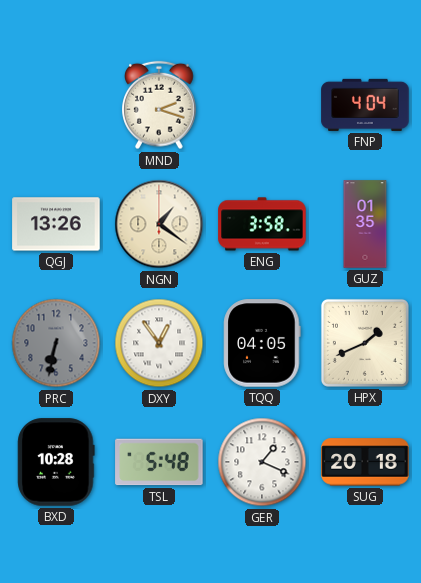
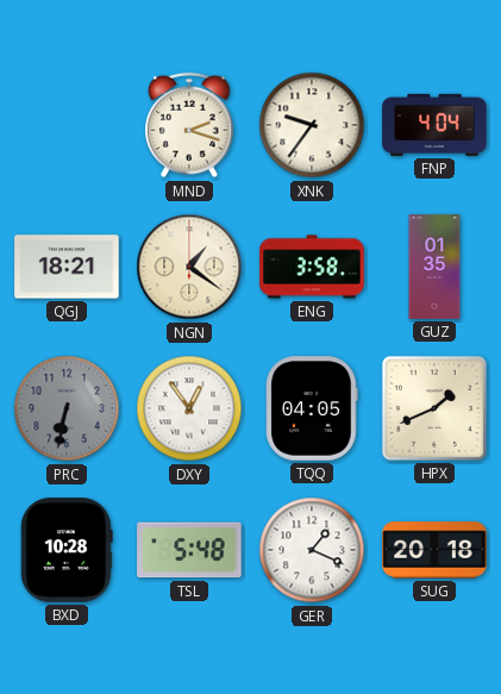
XNK: none -> 9:36
QGJ: 13:26 -> 18:21
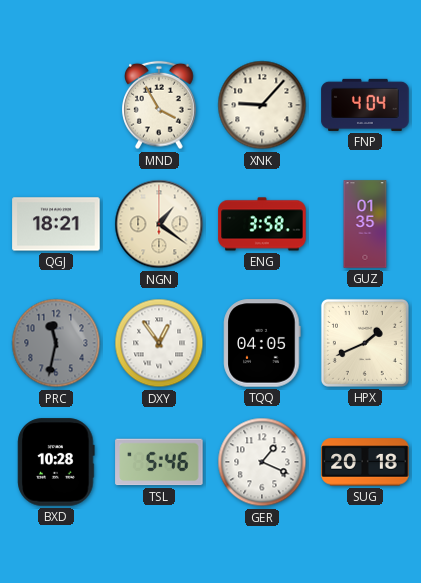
MND: 2:18 -> 3:55
XNK: 9:36 -> 9:07
PRC: 6:32 -> 11:32
TSL: 5:48 -> 5:46
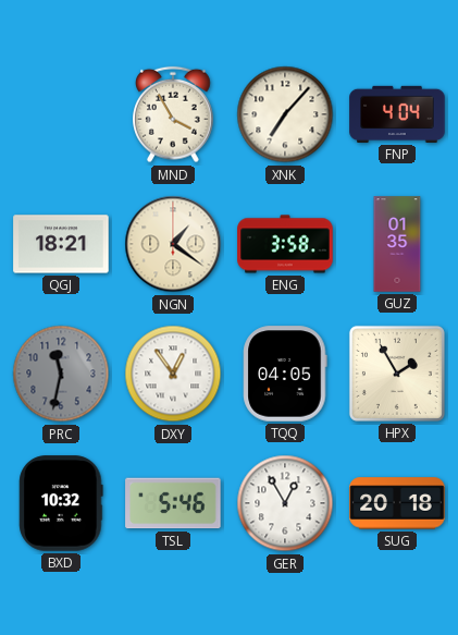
XNK: 9:07 -> 7:07
HPX: 1:41 -> 1:55
BXD: 10:28 -> 10:32
GER: 1:19 -> 12:55
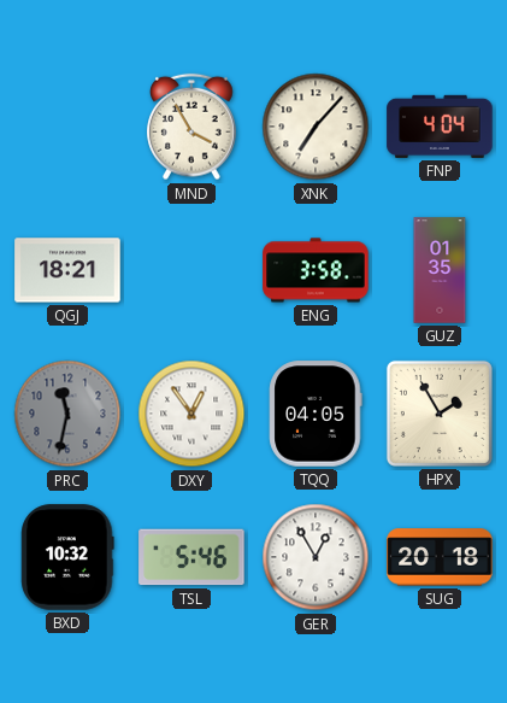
NGN: 1:21 -> none
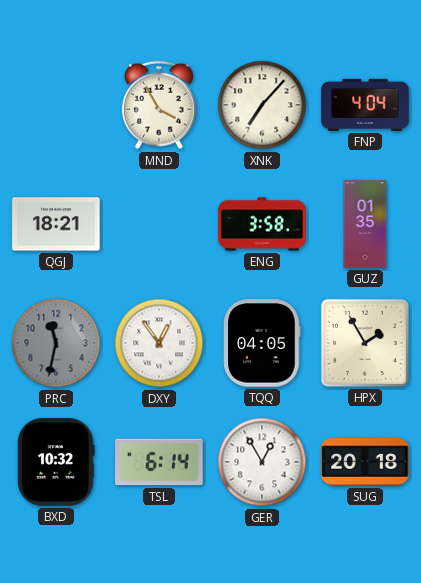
TSL: 5:46 -> 6:14
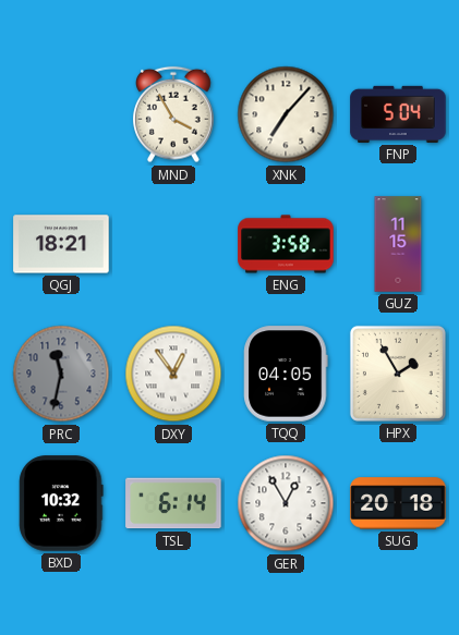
FNP: 4:04 -> 5:04
GUZ: 01:35 -> 11:15
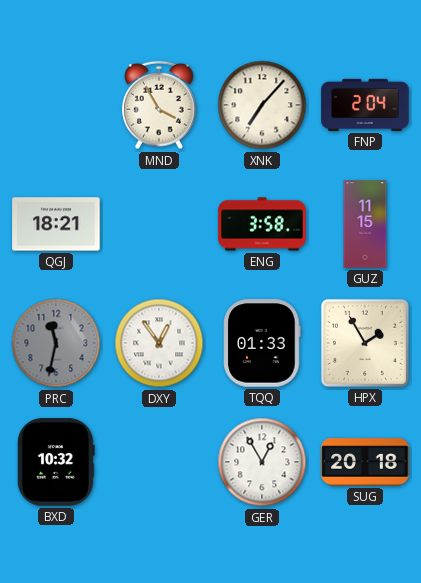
FNP: 5:04 -> 2:04
TQQ: 04:05 -> 01:33
TSL: 6:14 -> none
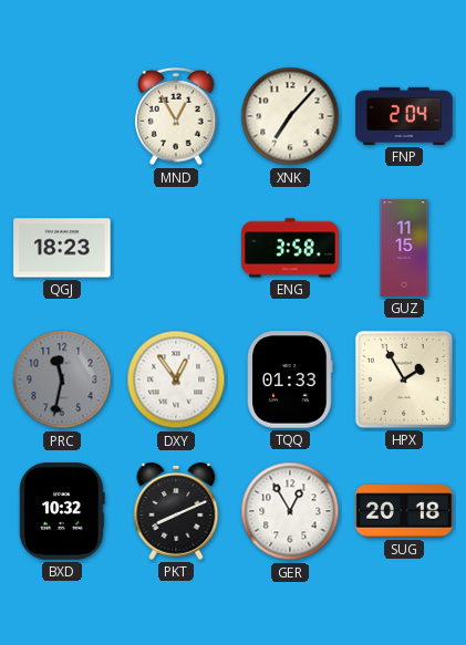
MND: 3:55 -> 12:55
QGJ: 18:21 -> 18:23
PKT: none -> 8:11
